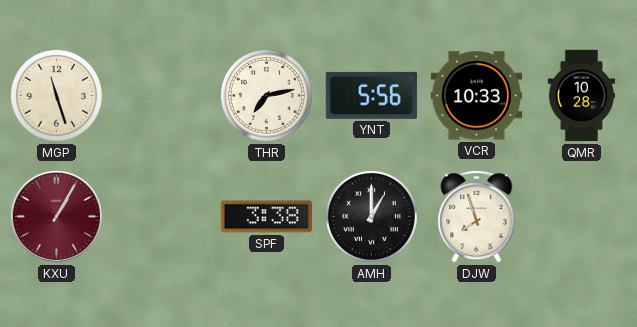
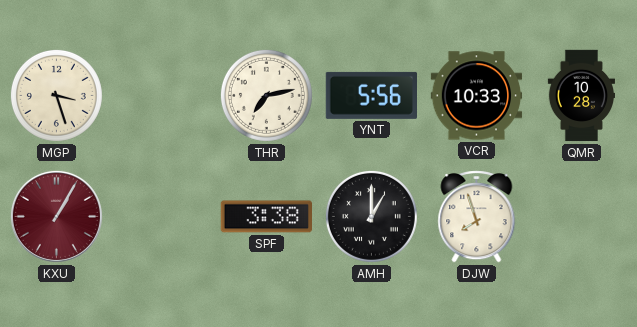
MGP: 11:27 -> 3:27
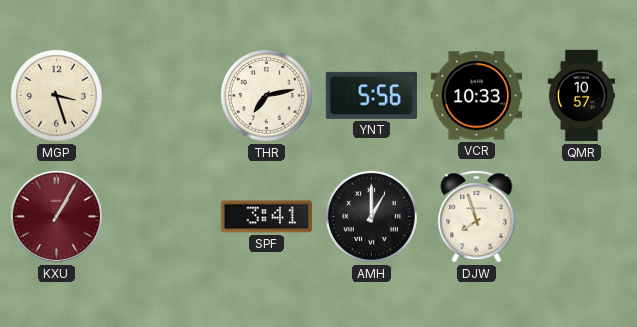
QMR: 10:28 -> 10:57
SPF: 3:38 -> 3:41
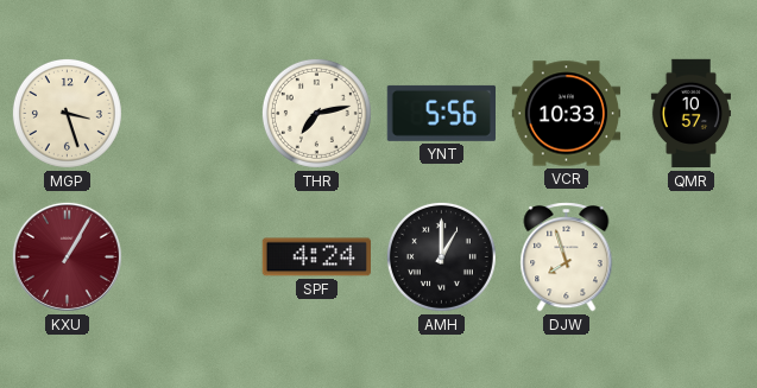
SPF: 3:41 -> 4:24
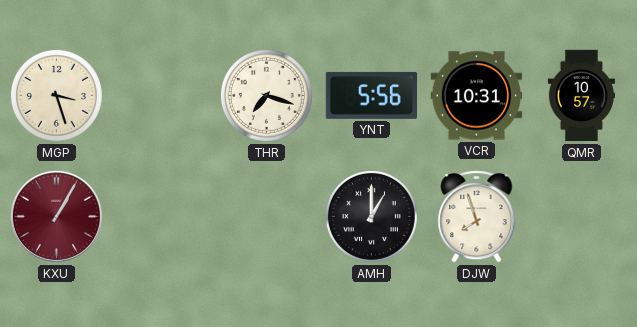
THR: 7:13 -> 7:18
VCR: 10:33 -> 10:31
SPF: 4:24 -> none
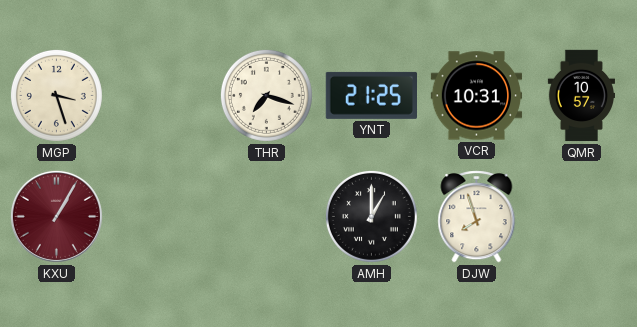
YNT: 5:56 -> 21:25
